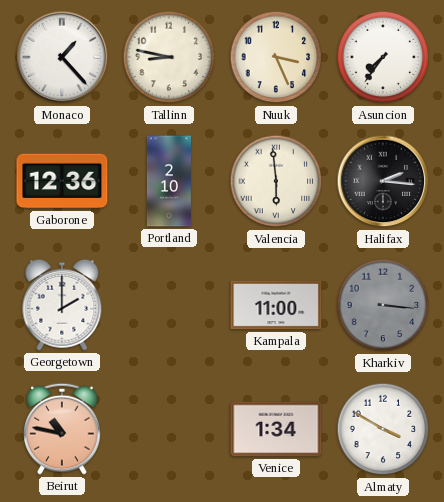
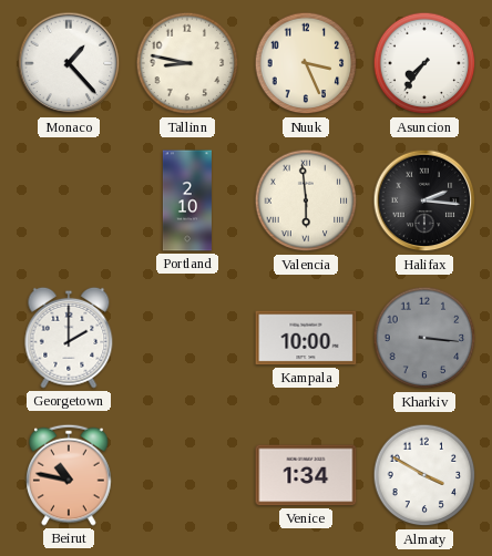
Gaborone: 12:36 -> none
Kampala: 11:00 -> 10:00
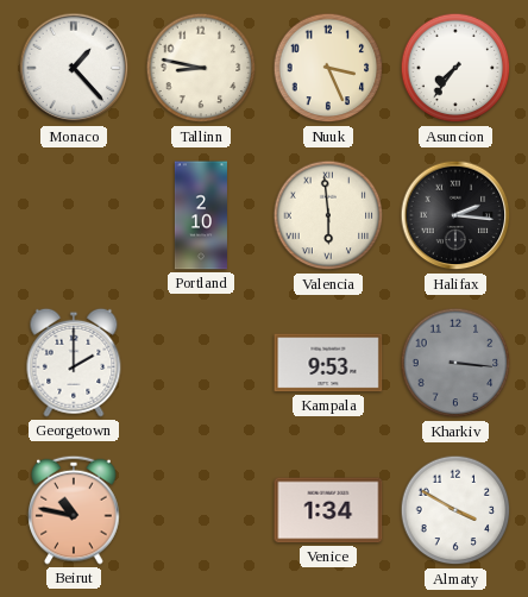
Kampala: 10:00 -> 9:53
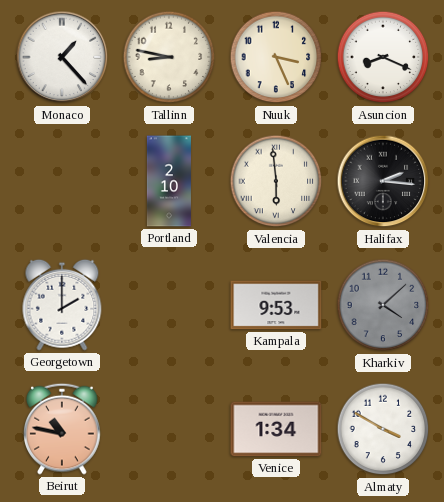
Asuncion: 7:36 -> 8:19
Kharkiv: 3:16 -> 4:08
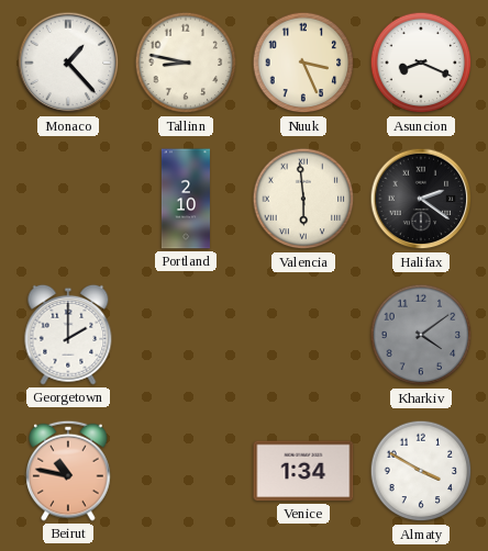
Halifax: 2:16 -> 2:21
Kampala: 9:53 -> none
Kharkiv: 4:08 -> 4:09
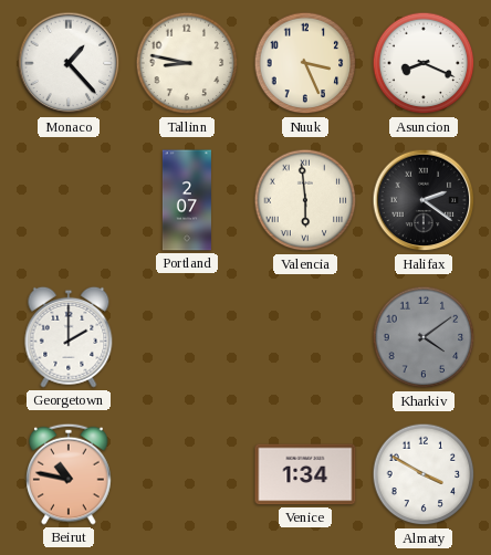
Portland: 2:10 -> 2:07
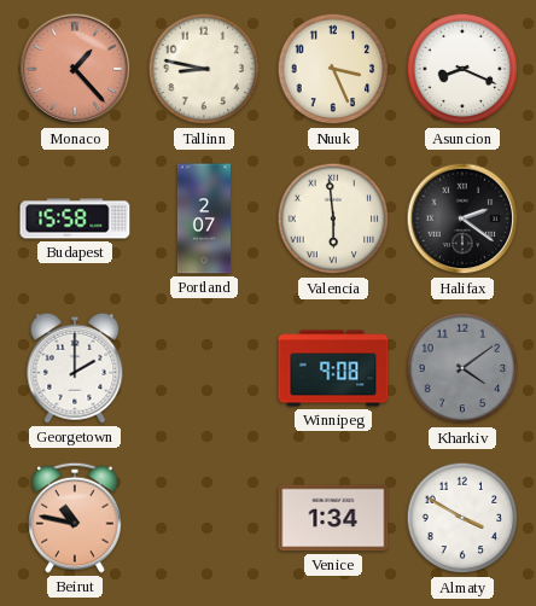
Monaco dial: white -> salmon
Budapest: none -> 15:58
Winnipeg: none -> 9:08
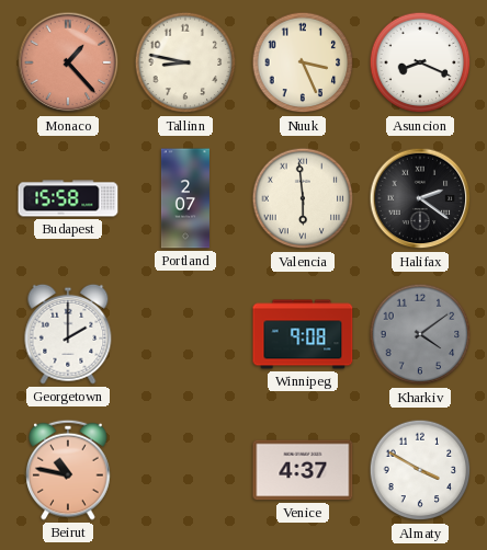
Venice: 1:34 -> 4:37
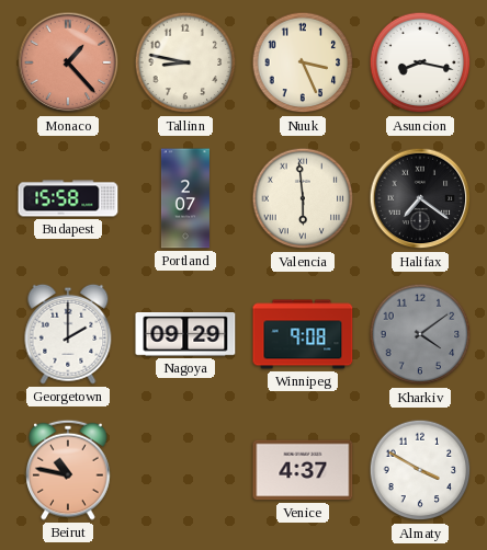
Asuncion: 8:19 -> 8:17
Halifax: 2:21 -> 7:21
Nagoya: none -> 09:29
